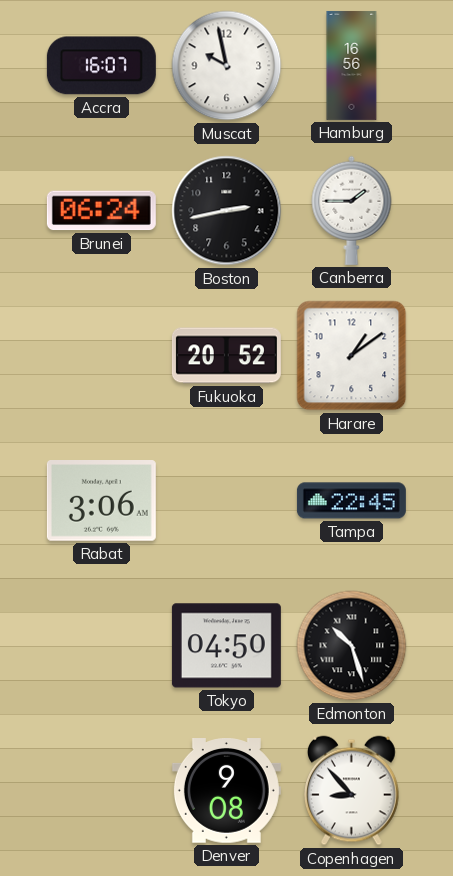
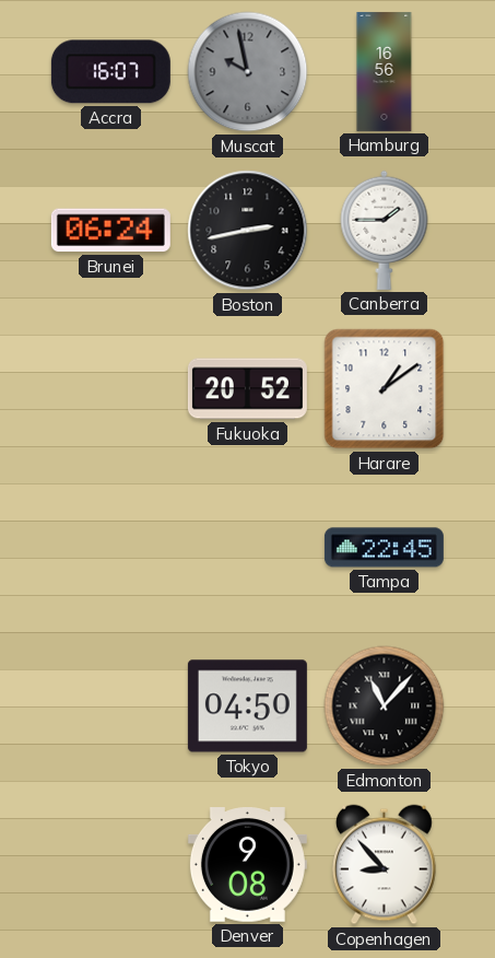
Muscat dial: white -> grey
Rabat: 3:06 -> none
Edmonton: 10:27 -> 11:07
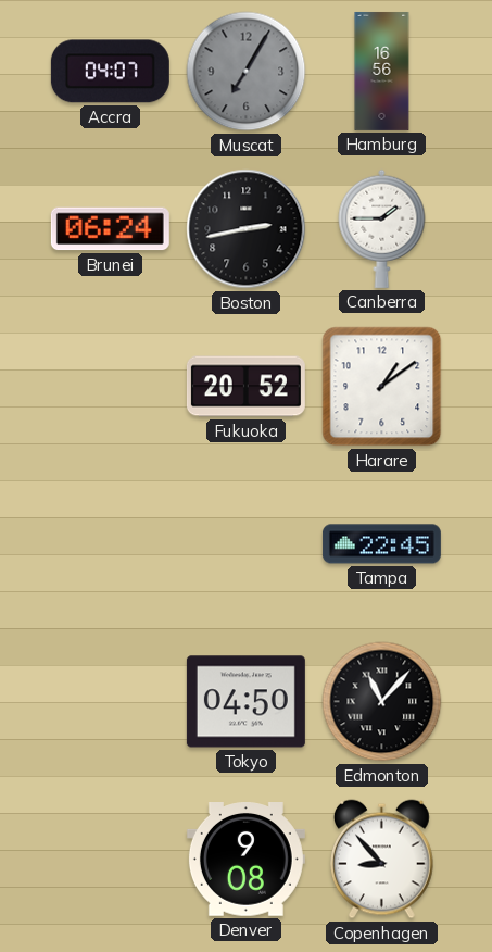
Accra: 16:07 -> 04:07
Muscat: 9:58 -> 7:05
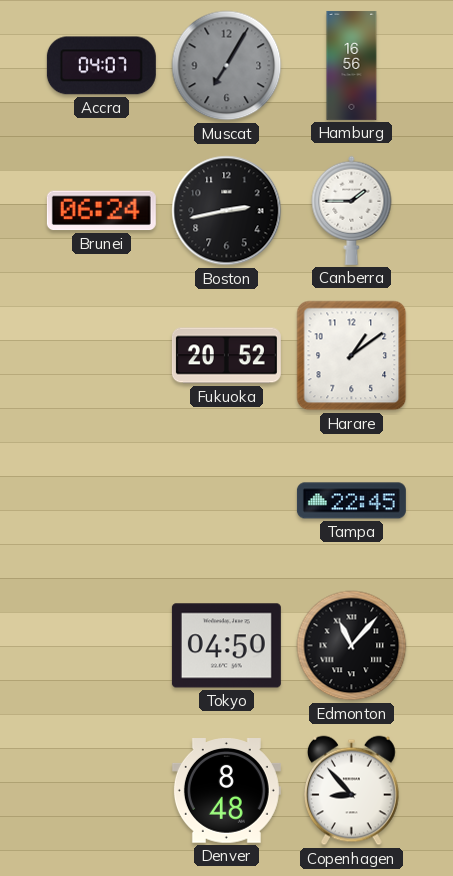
Denver: 9:08 -> 8:48
